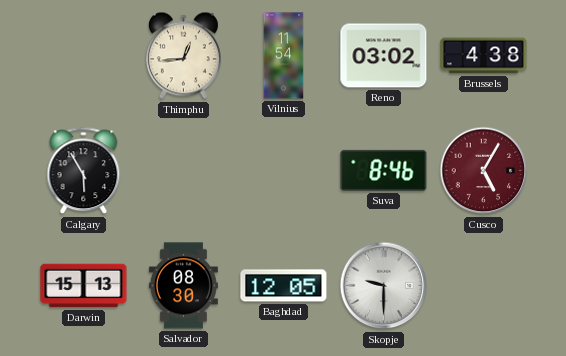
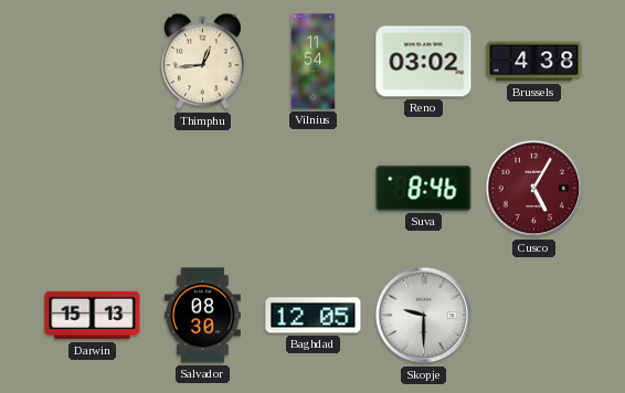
Calgary: 5:55 -> none
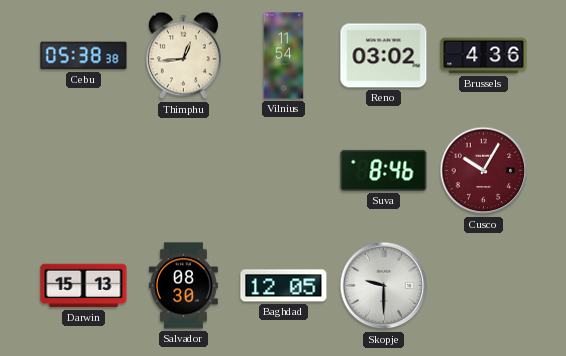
Cebu: none -> 05:38
Brussels: 4:38 -> 4:36
Cusco: 5:05 -> 10:05
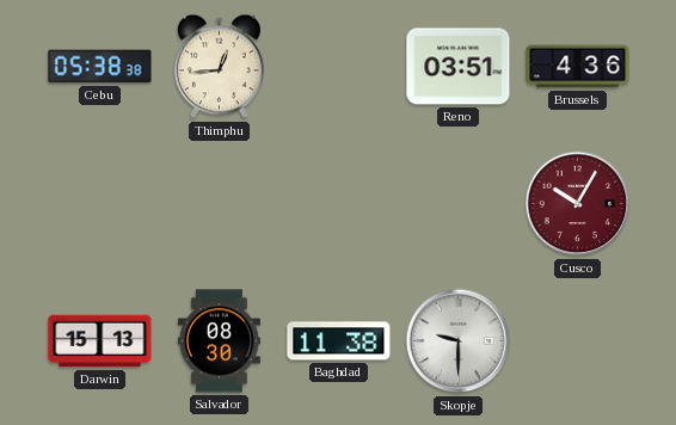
Vilnius: 11:54 -> none
Reno: 03:02 -> 03:51
Suva: 8:46 -> none
Baghdad: 12:05 -> 11:38
